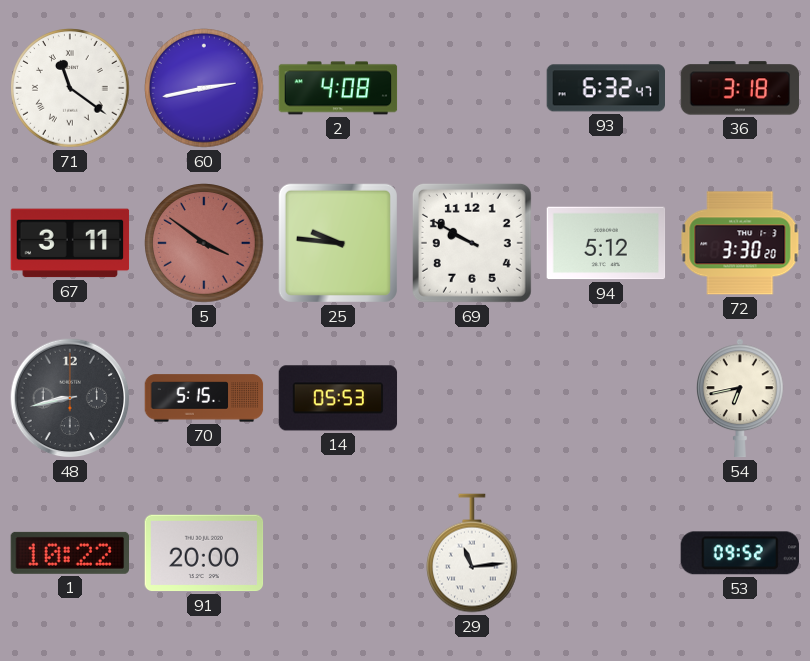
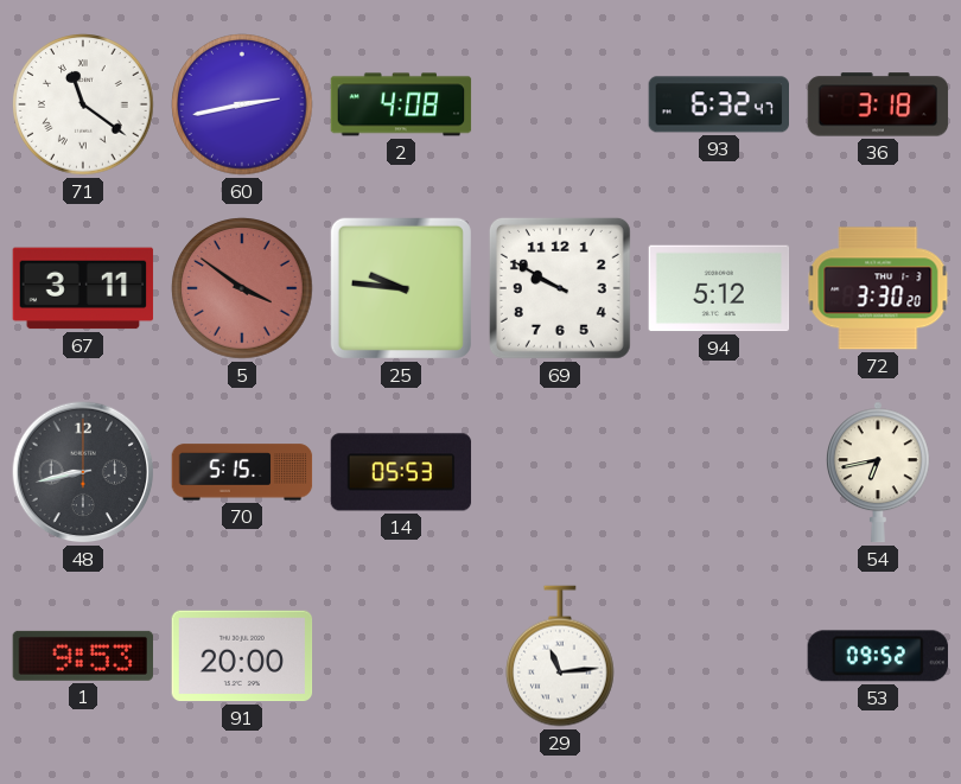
1: 10:22 -> 9:53
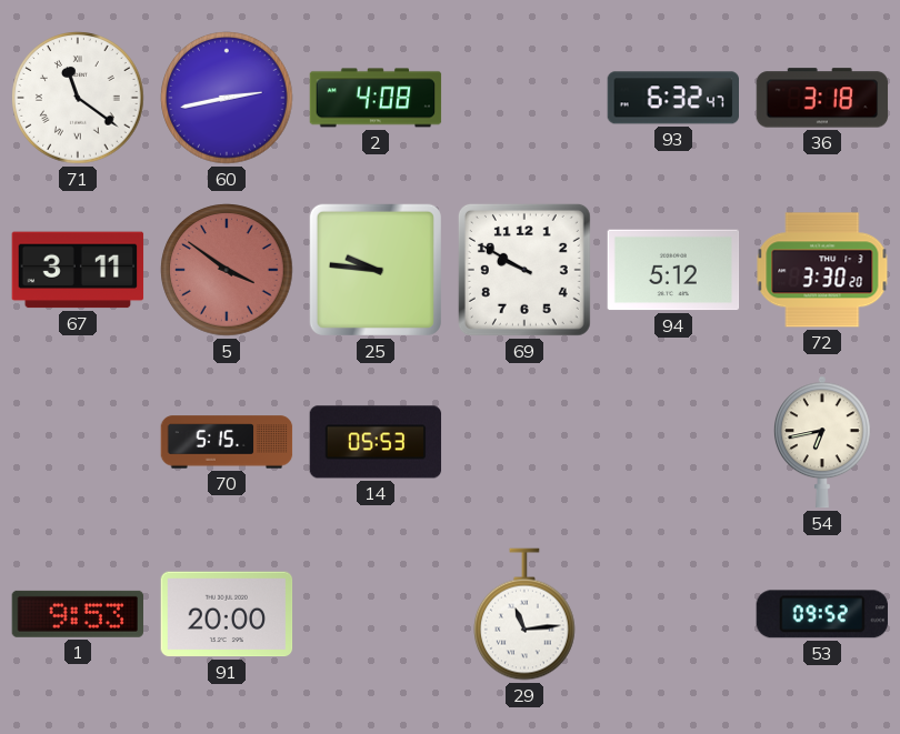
48: 8:43 -> none
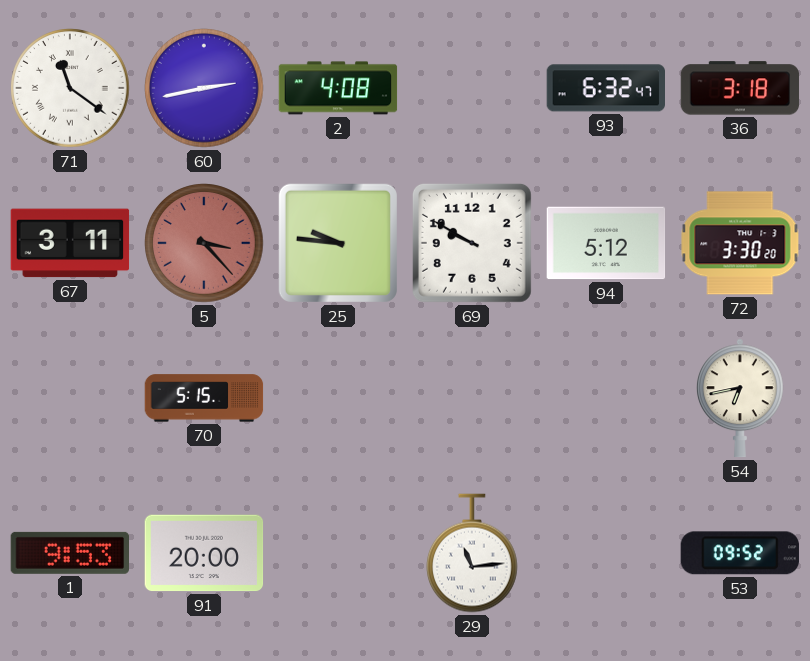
5: 3:51 -> 3:23
14: 05:53 -> none
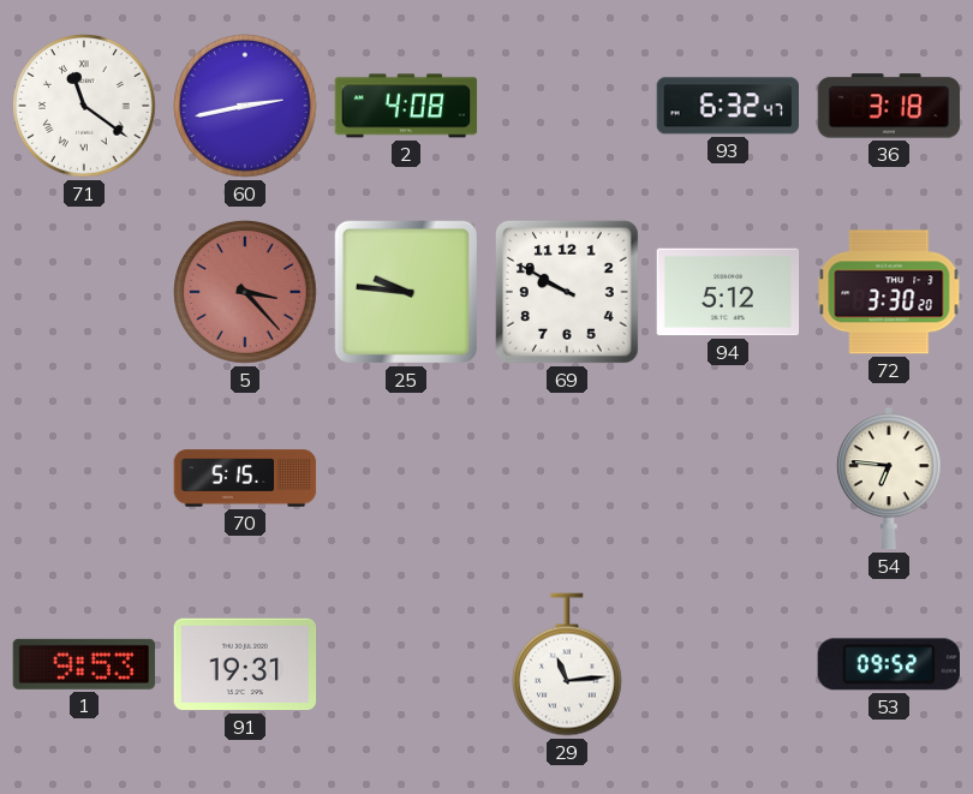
67: 3:11 -> none
54: 6:43 -> 6:46
91: 20:00 -> 19:31
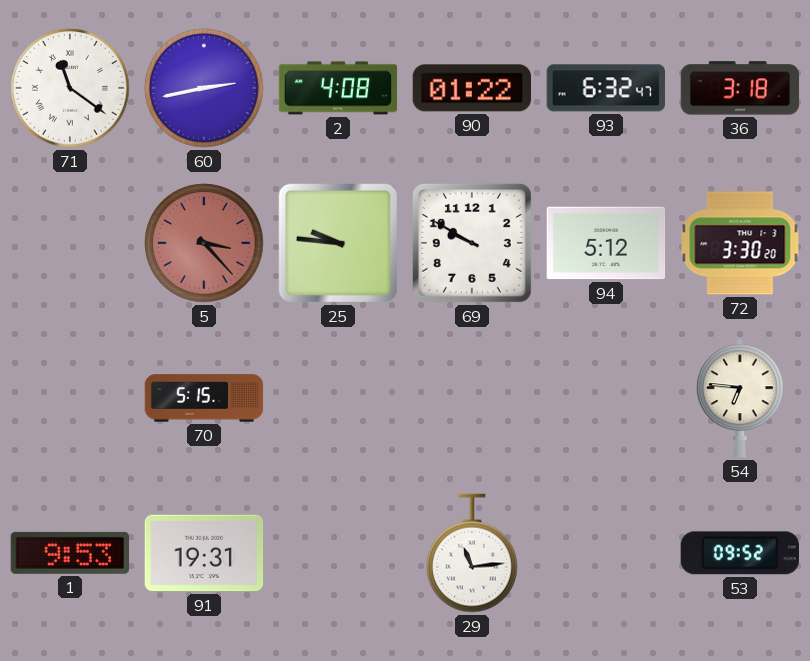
90: none -> 01:22
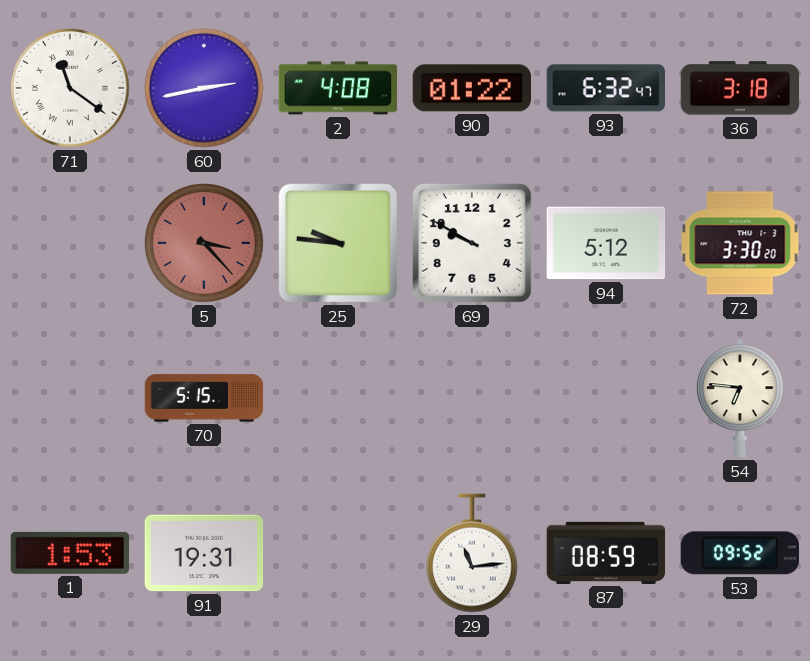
1: 9:53 -> 1:53
87: none -> 08:59
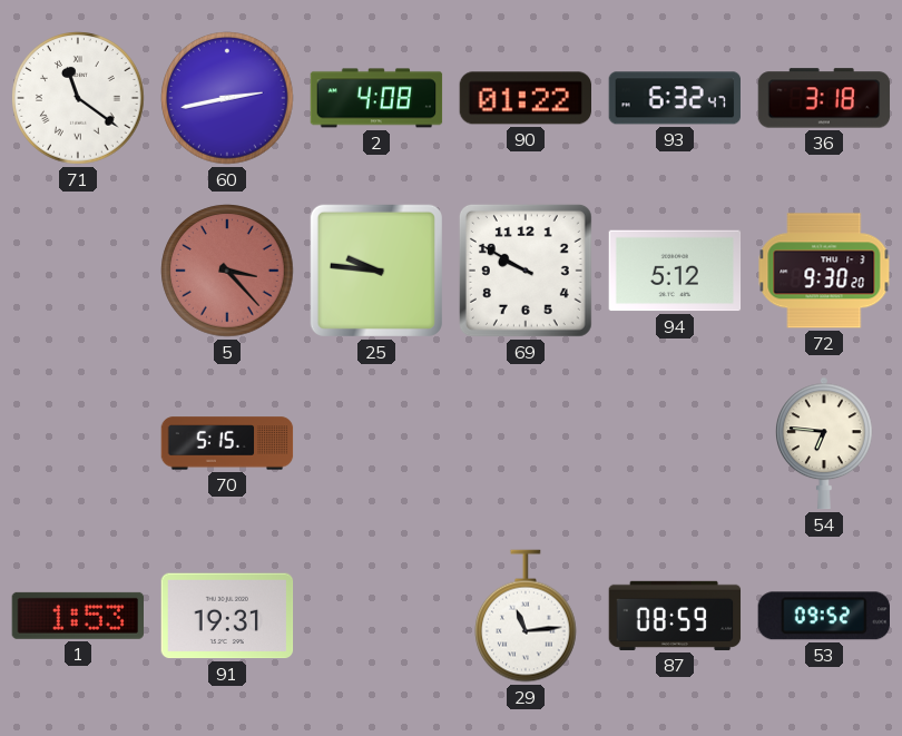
72: 3:30 -> 9:30
